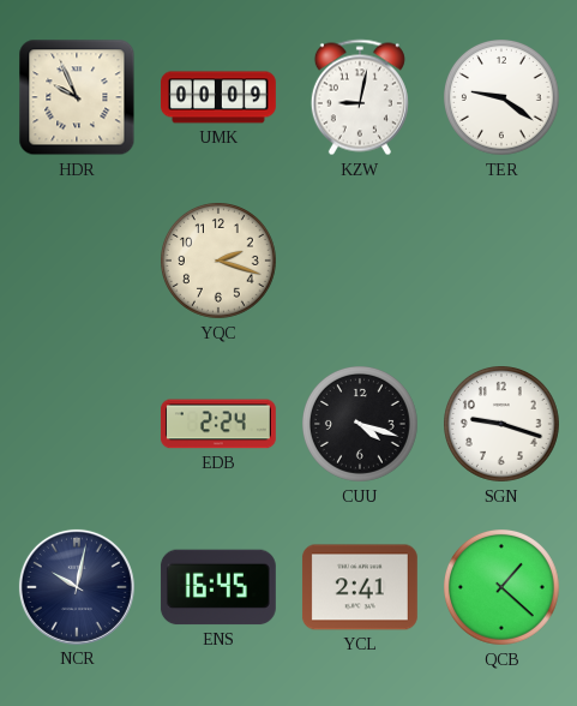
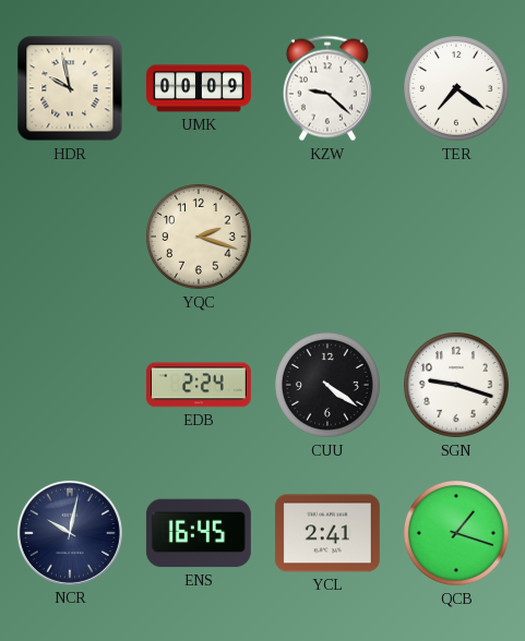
HDR: 9:56 -> 9:58
KZW: 9:02 -> 9:22
TER: 9:21 -> 7:21
CUU: 4:18 -> 4:21
QCB: 1:22 -> 1:18
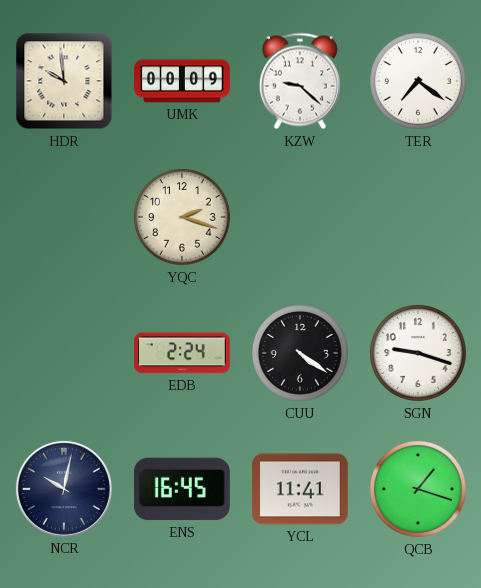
HDR: 9:58 -> 9:59
YCL: 2:41 -> 11:41
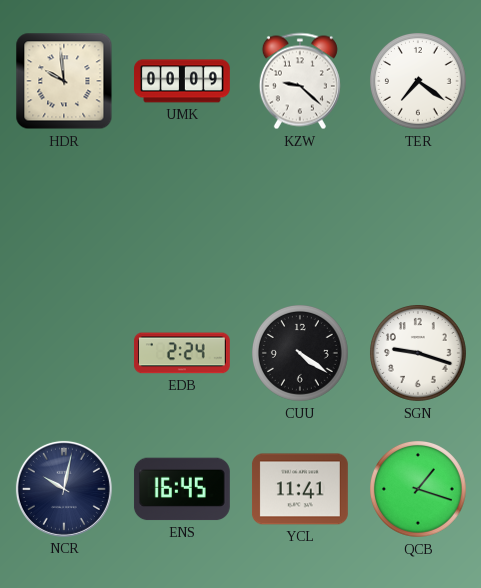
YQC: 2:18 -> none
